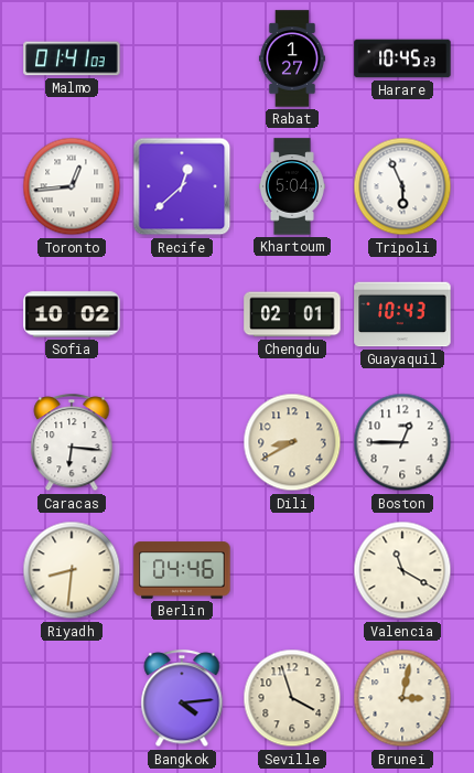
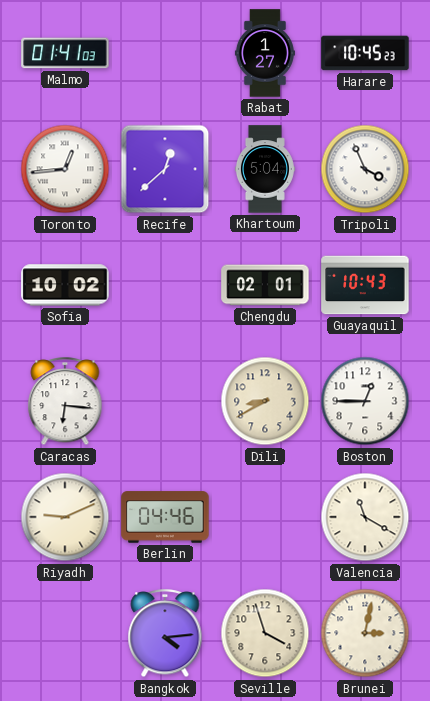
Tripoli: 5:56 -> 3:56
Riyadh: 8:31 -> 9:11
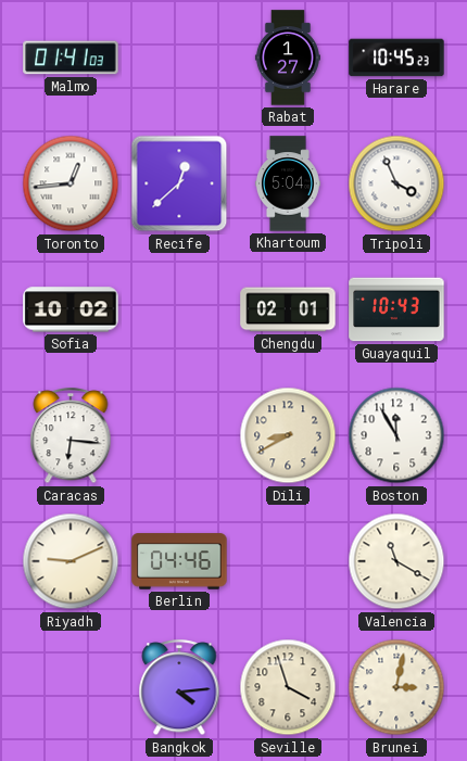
Boston: 12:45 -> 11:55
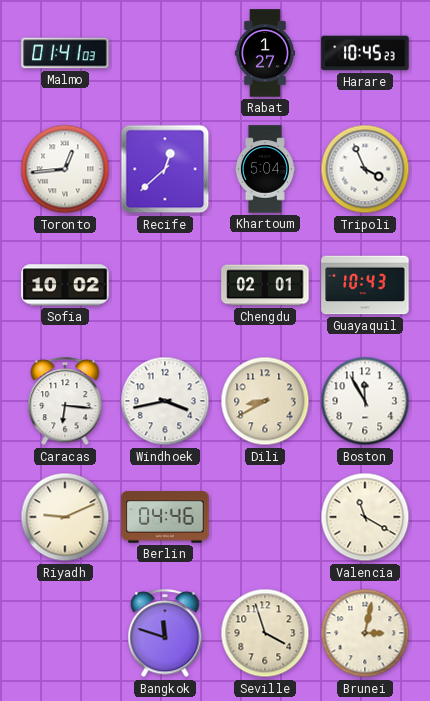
Windhoek: none -> 3:43
Bangkok: 4:14 -> 11:48
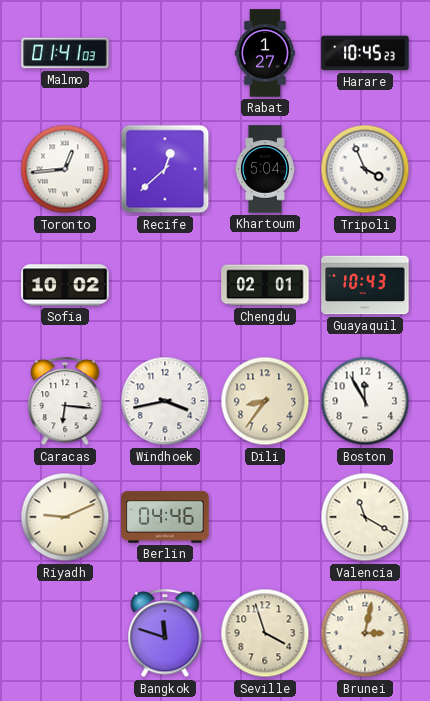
Dili: 8:40 -> 8:36
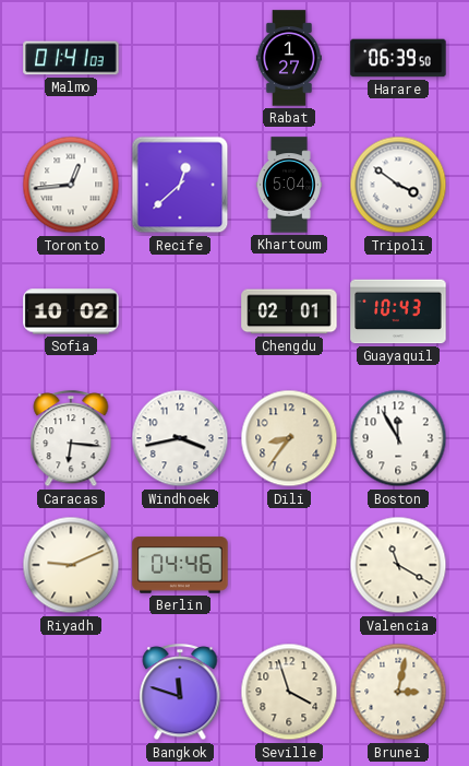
Harare: 10:45 -> 06:39
Tripoli: 3:56 -> 3:51
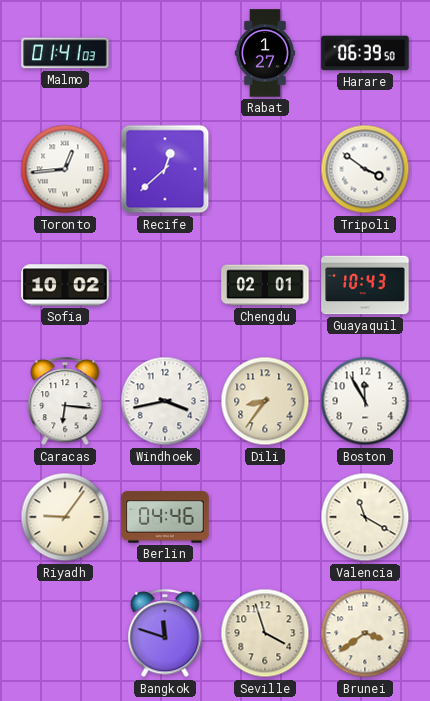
Khartoum: 5:04 -> none
Riyadh: 9:11 -> 9:06
Brunei: 3:02 -> 3:39
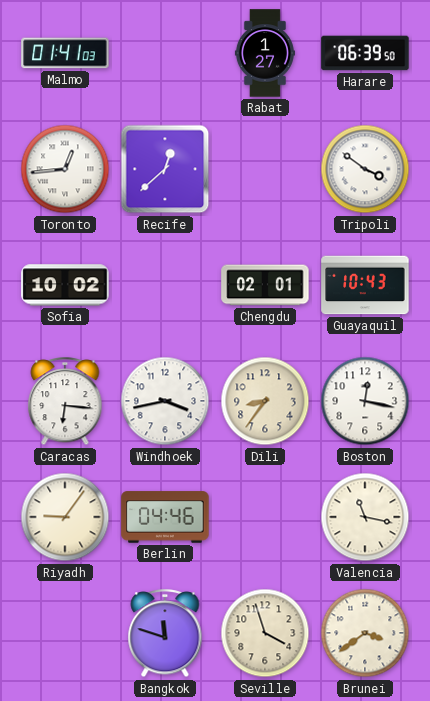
Boston: 11:55 -> 12:17
Valencia: 11:20 -> 11:17
